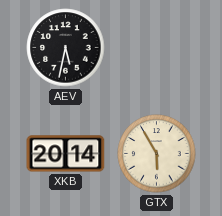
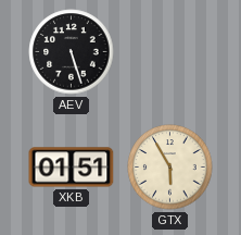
AEV: 5:32 -> 5:27
XKB: 20:14 -> 01:51
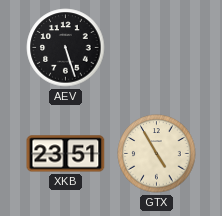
XKB: 01:51 -> 23:51
GTX: 5:55 -> 4:55
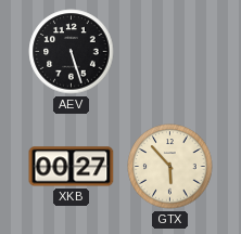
XKB: 23:51 -> 00:27
GTX: 4:55 -> 5:53
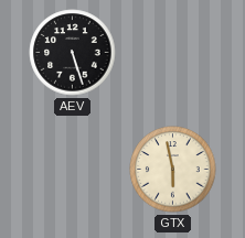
XKB: 00:27 -> none
GTX: 5:53 -> 5:58
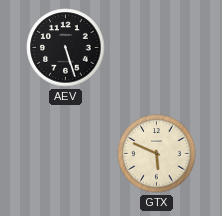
GTX: 5:58 -> 5:49
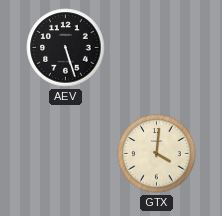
GTX: 5:49 -> 4:01
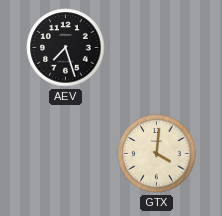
AEV: 5:27 -> 7:27
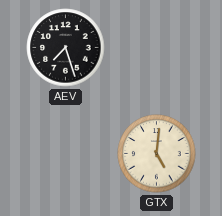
GTX: 4:01 -> 5:01
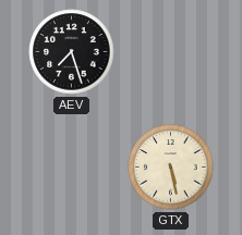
GTX: 5:01 -> 5:28
